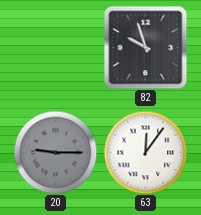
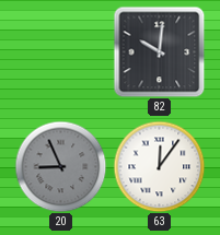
82: 9:57 -> 10:01
20: 9:15 -> 8:56
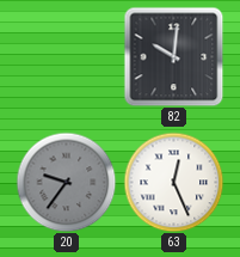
20: 8:56 -> 9:36
63: 12:06 -> 12:26
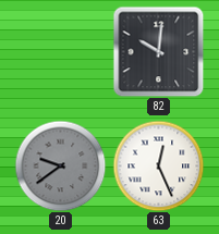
20: 9:36 -> 9:39
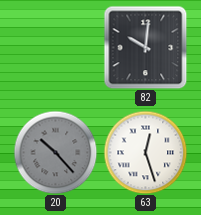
20: 9:39 -> 10:23
63: 12:26 -> 12:27
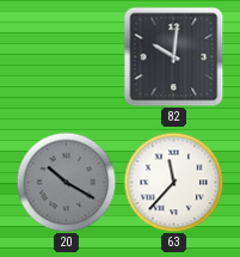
20: 10:23 -> 10:20
63: 12:27 -> 11:37
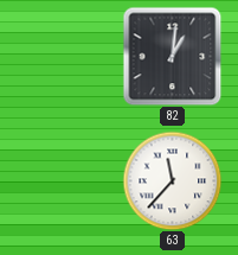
82: 10:01 -> 1:01
20: 10:20 -> none
